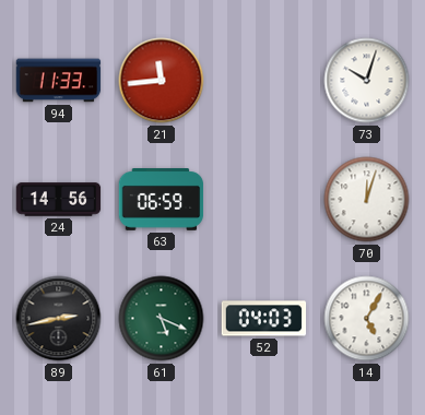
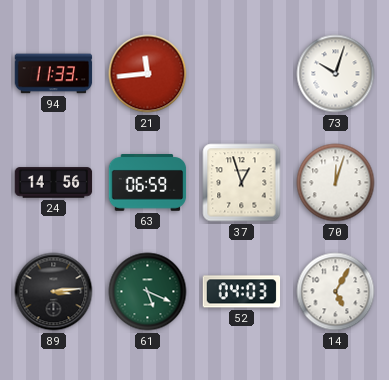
37: none -> 12:57
89: 2:43 -> 3:14
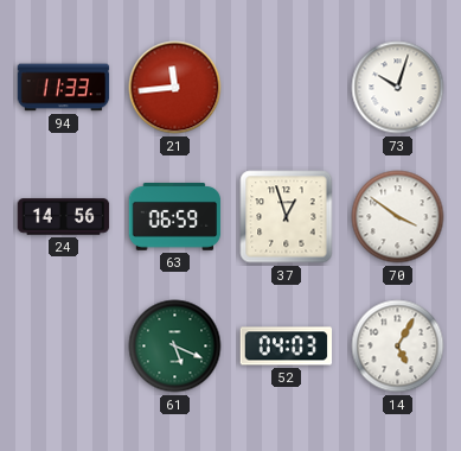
70: 12:03 -> 3:51
89: 3:14 -> none
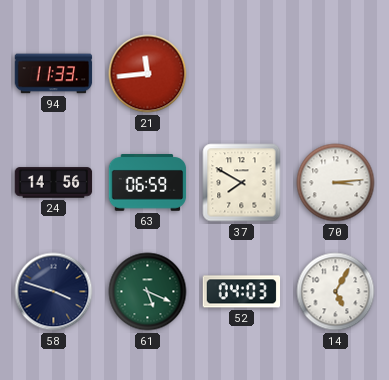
73: 10:03 -> none
37: 12:57 -> 7:50
70: 3:51 -> 3:14
58: none -> 3:48
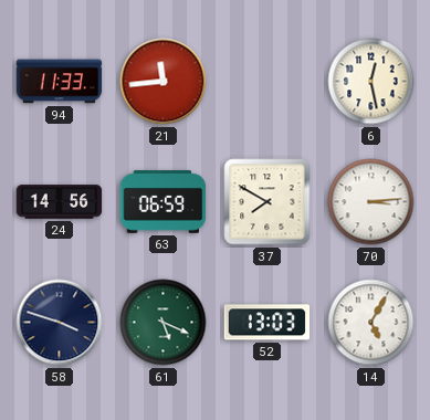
6: none -> 12:28
52: 04:03 -> 13:03
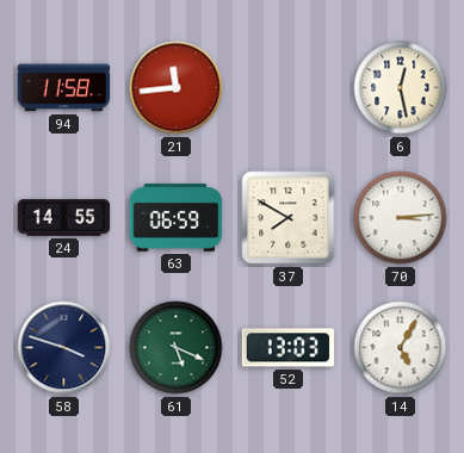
94: 11:33 -> 11:58
24: 14:56 -> 14:55
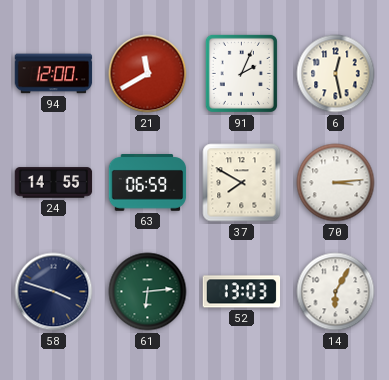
94: 11:58 -> 12:00
21: 11:44 -> 11:40
91: none -> 2:04
61: 5:19 -> 6:14
14: 5:05 -> 6:05
